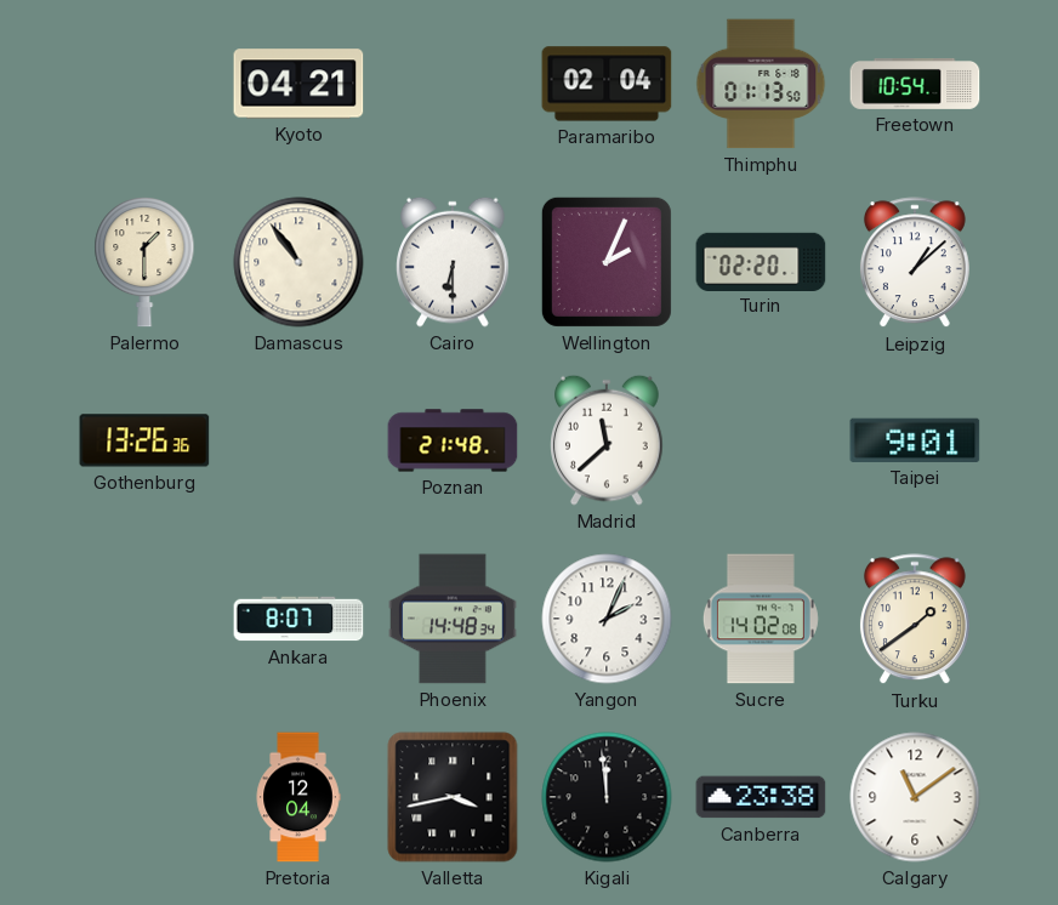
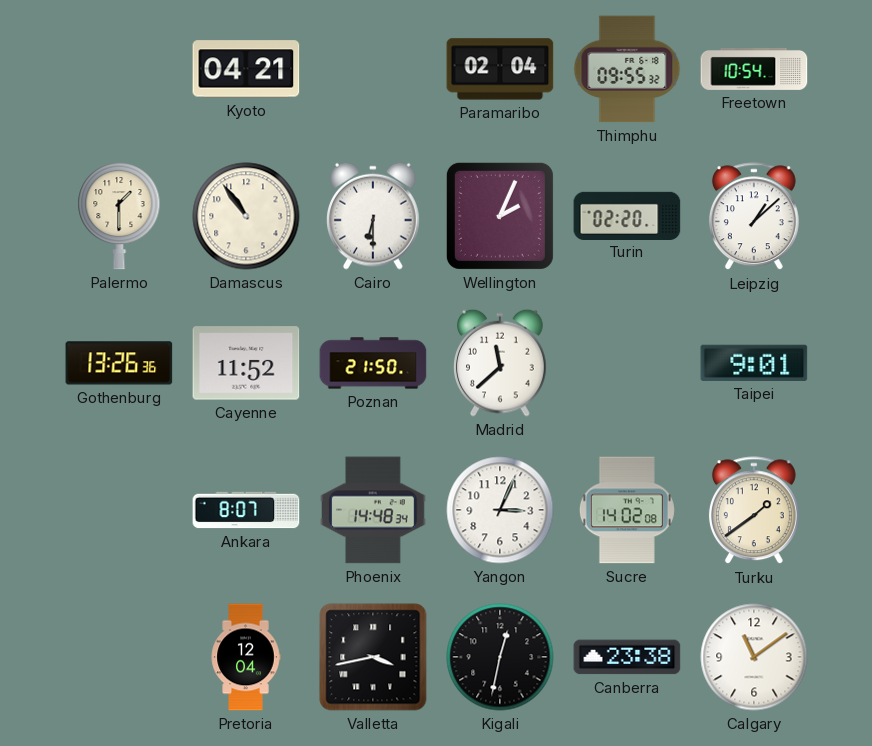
Thimphu: 01:13 -> 09:55
Cayenne: none -> 11:52
Poznan: 21:48 -> 21:50
Yangon: 2:04 -> 3:04
Kigali: 11:59 -> 12:32
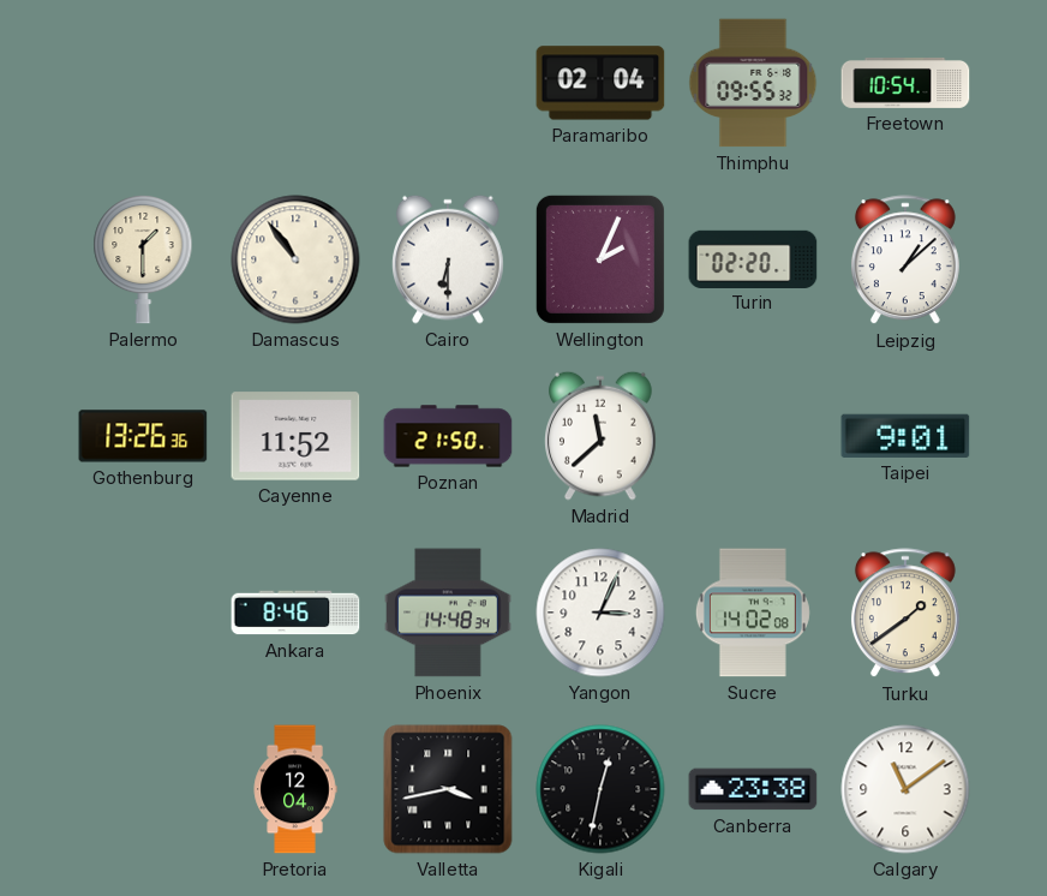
Kyoto: 04:21 -> none
Ankara: 8:07 -> 8:46
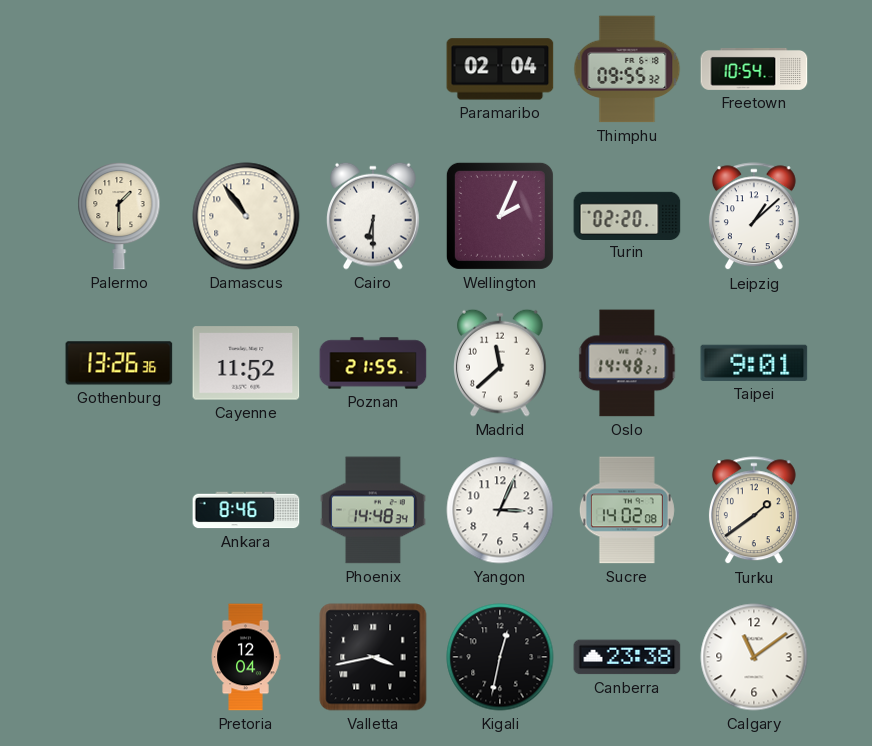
Poznan: 21:50 -> 21:55
Oslo: none -> 14:48
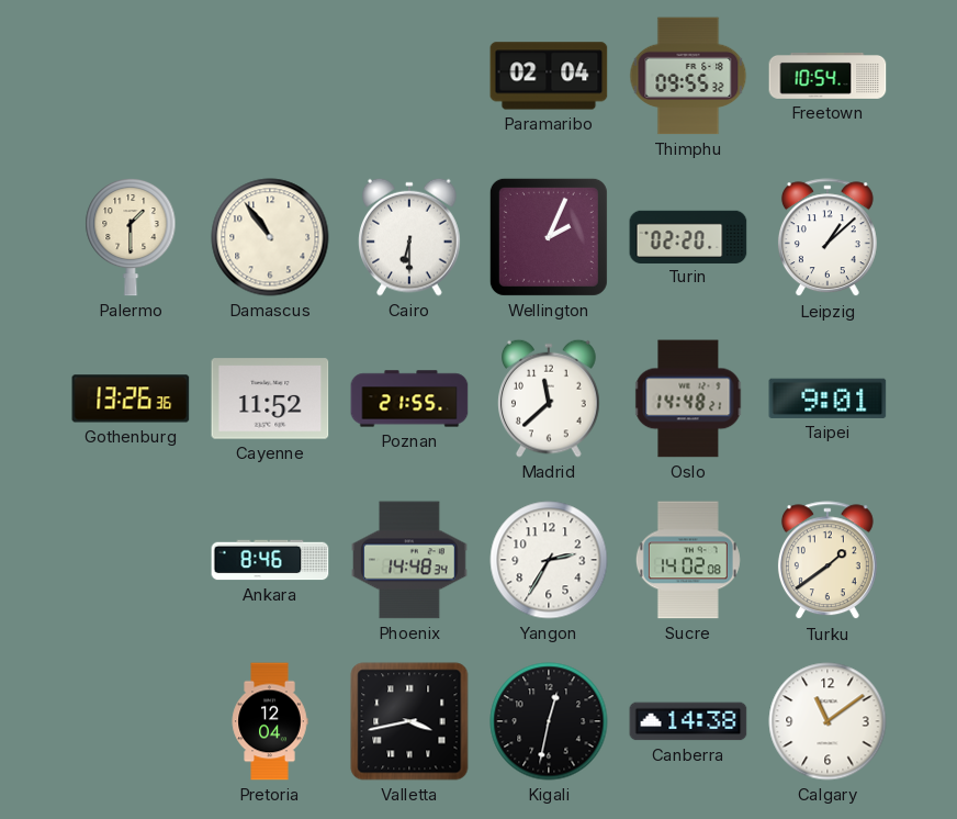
Yangon: 3:04 -> 2:35
Canberra: 23:38 -> 14:38
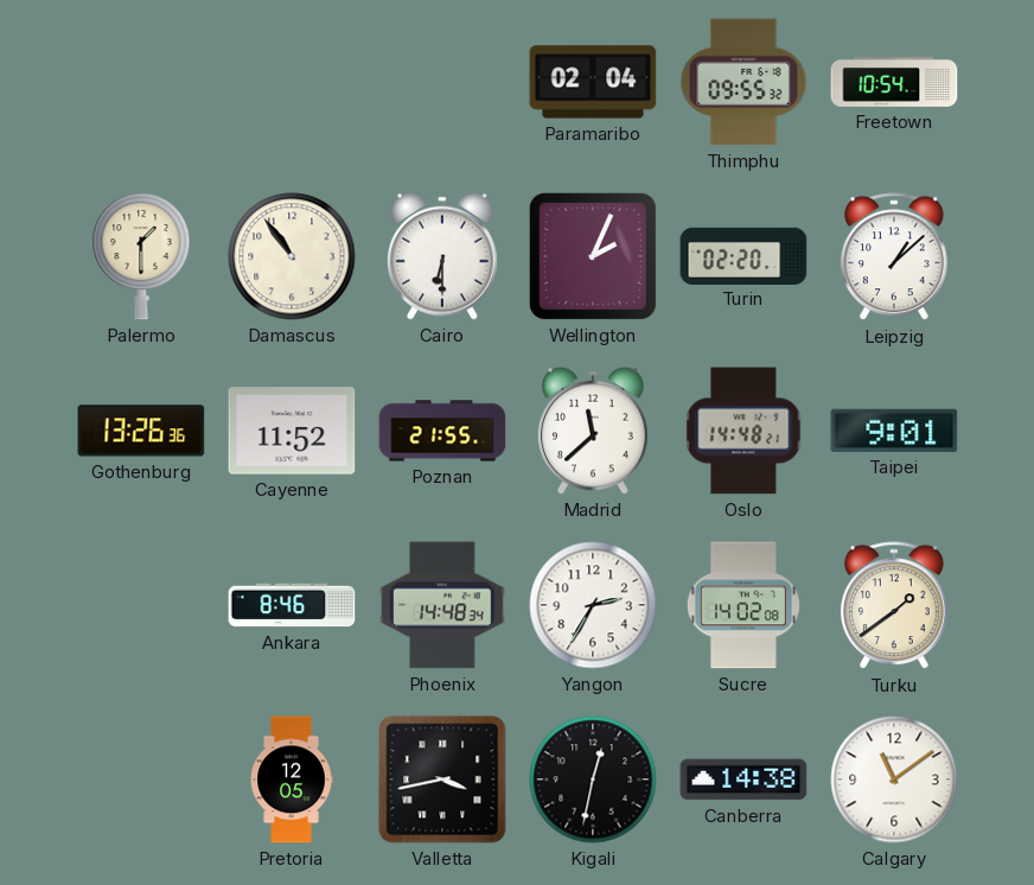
Pretoria: 12:04 -> 12:05
